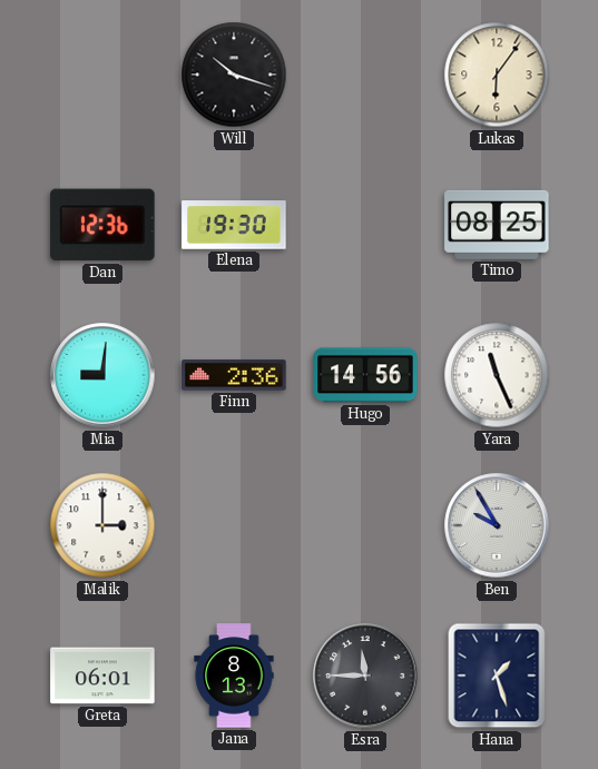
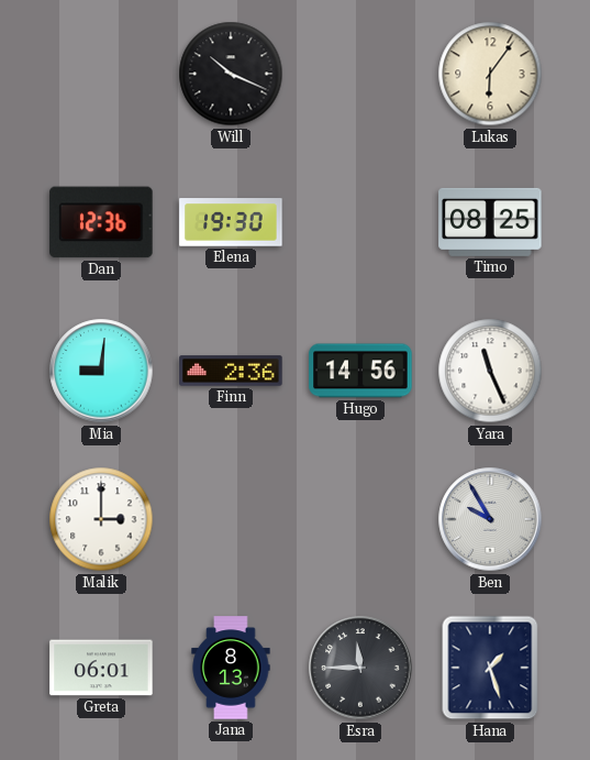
Will: 10:18 -> 10:19
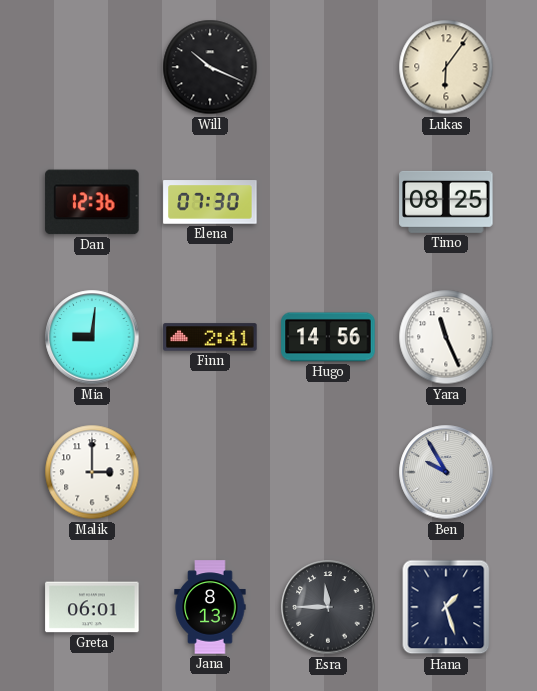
Elena: 19:30 -> 07:30
Finn: 2:36 -> 2:41
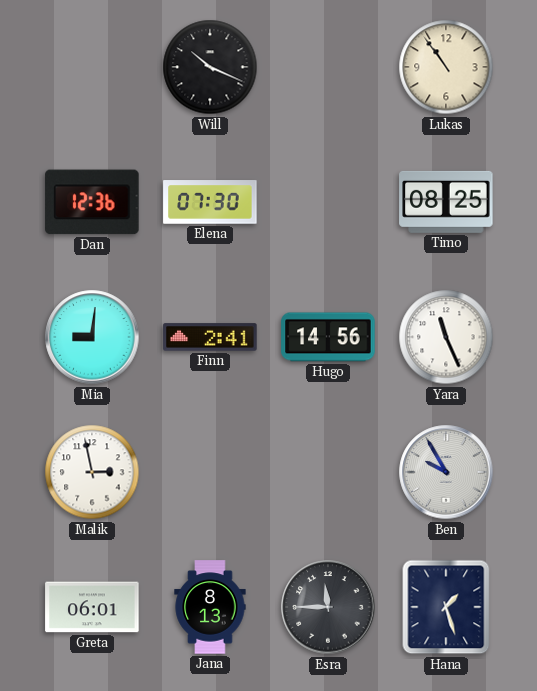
Lukas: 6:06 -> 10:54
Malik: 3:00 -> 2:58
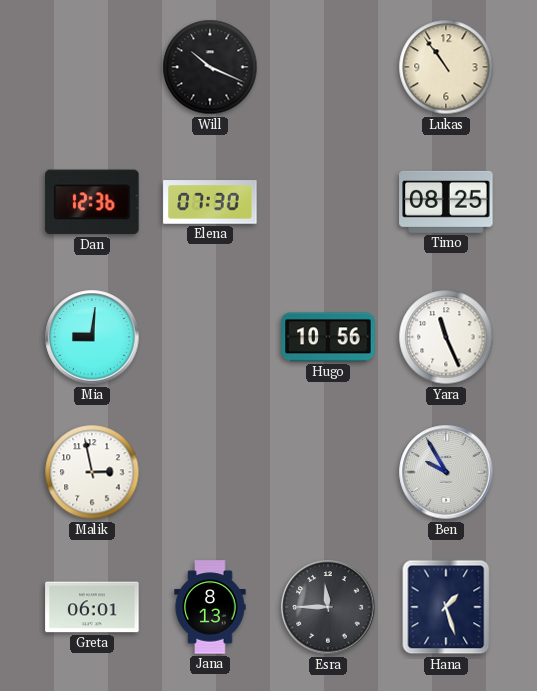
Finn: 2:41 -> none
Hugo: 14:56 -> 10:56
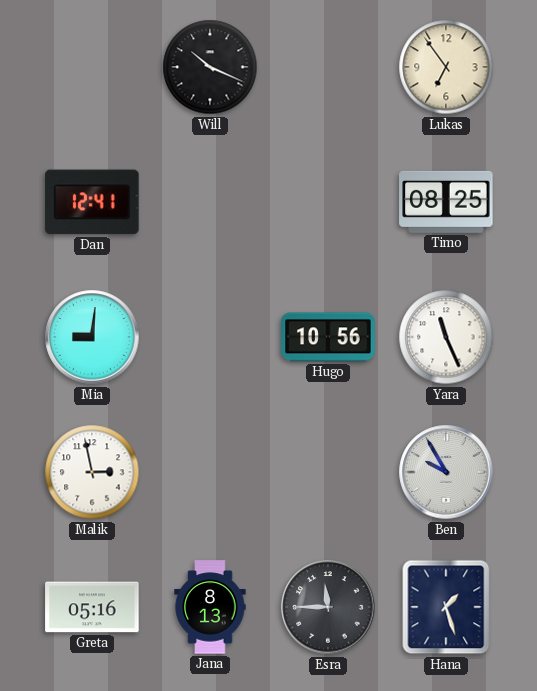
Lukas: 10:54 -> 6:54
Dan: 12:36 -> 12:41
Elena: 07:30 -> none
Greta: 06:01 -> 05:16
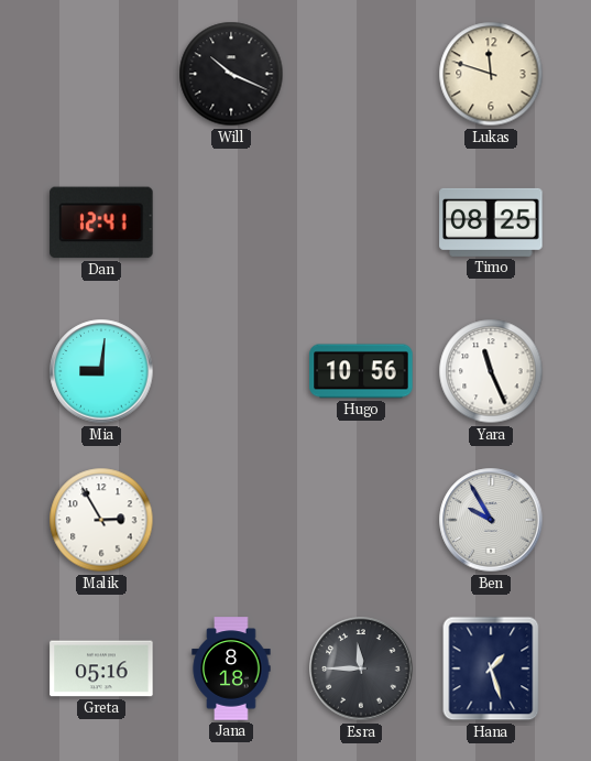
Lukas: 6:54 -> 11:48
Malik: 2:58 -> 2:55
Jana: 8:13 -> 8:18
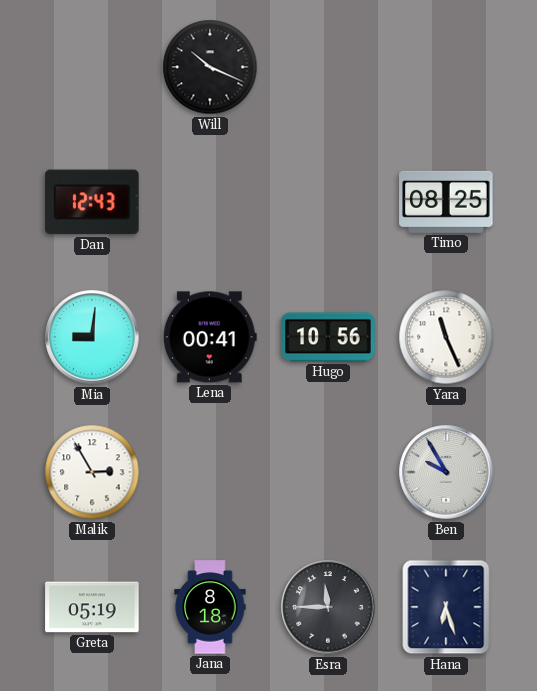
Lukas: 11:48 -> none
Dan: 12:41 -> 12:43
Lena: none -> 00:41
Greta: 05:16 -> 05:19
Hana: 1:27 -> 6:27
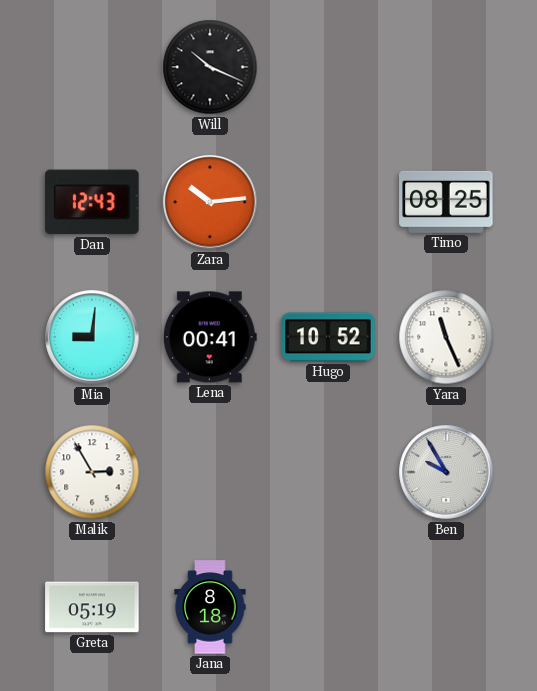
Zara: none -> 10:14
Hugo: 10:56 -> 10:52
Esra: 11:45 -> none
Hana: 6:27 -> none
